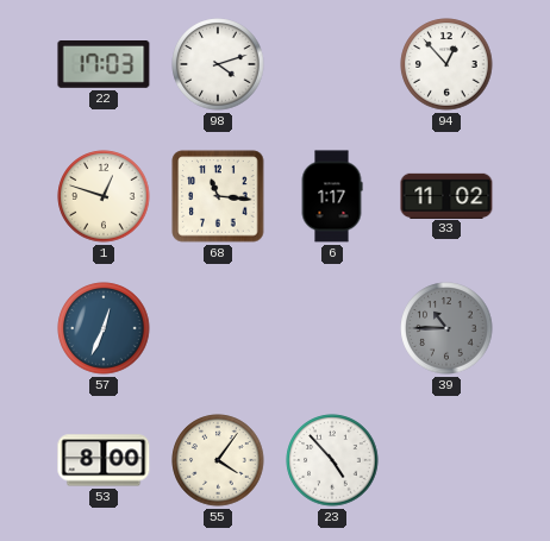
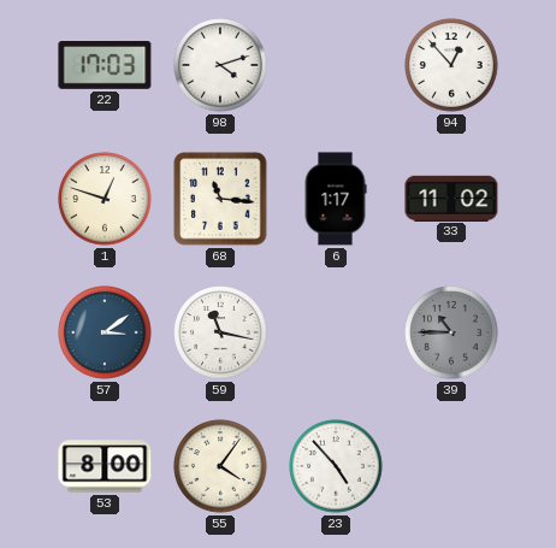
57: 12:34 -> 3:09
59: none -> 11:17
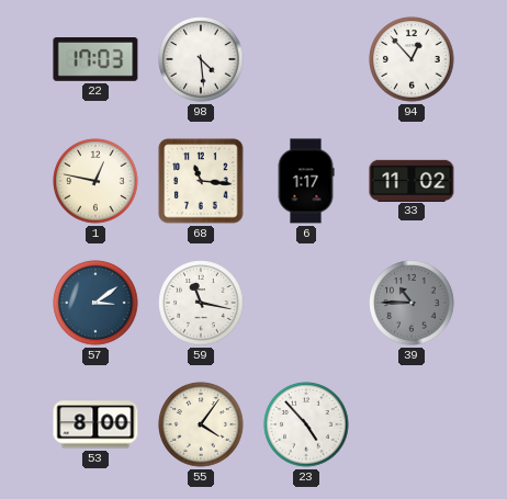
98: 4:12 -> 4:29
1: 12:48 -> 12:47
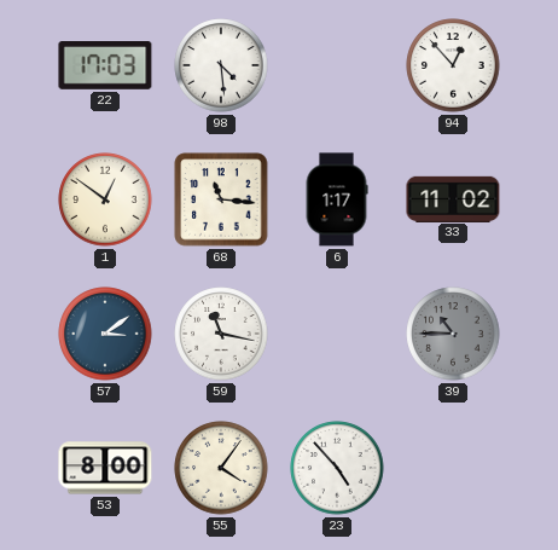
1: 12:47 -> 12:51
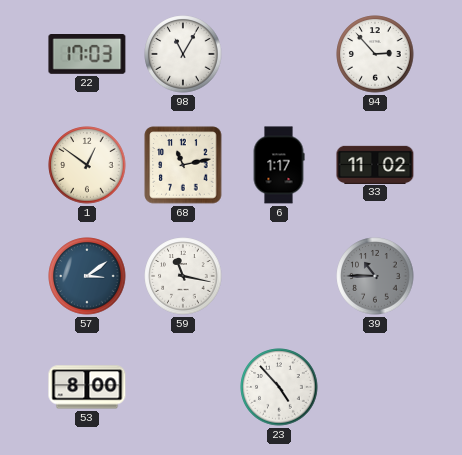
98: 4:29 -> 11:05
94: 12:53 -> 2:53
68: 11:16 -> 11:13
55: 4:06 -> none
